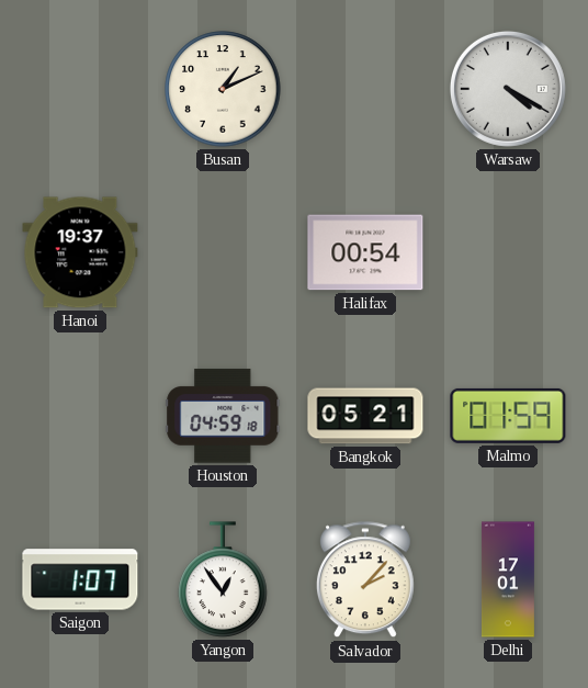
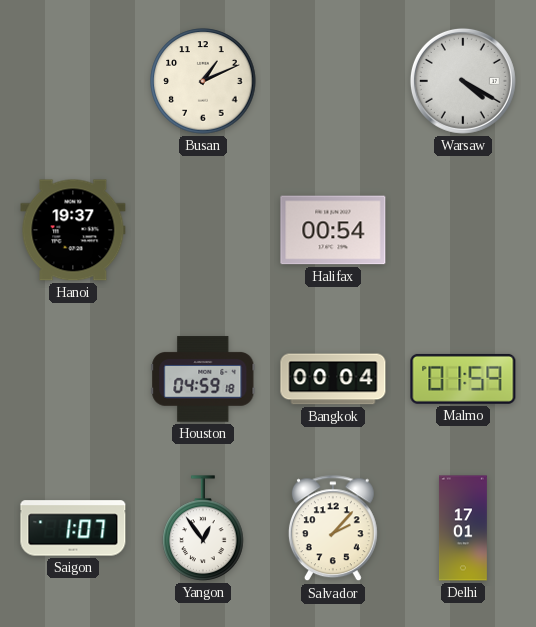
Bangkok: 05:21 -> 00:04
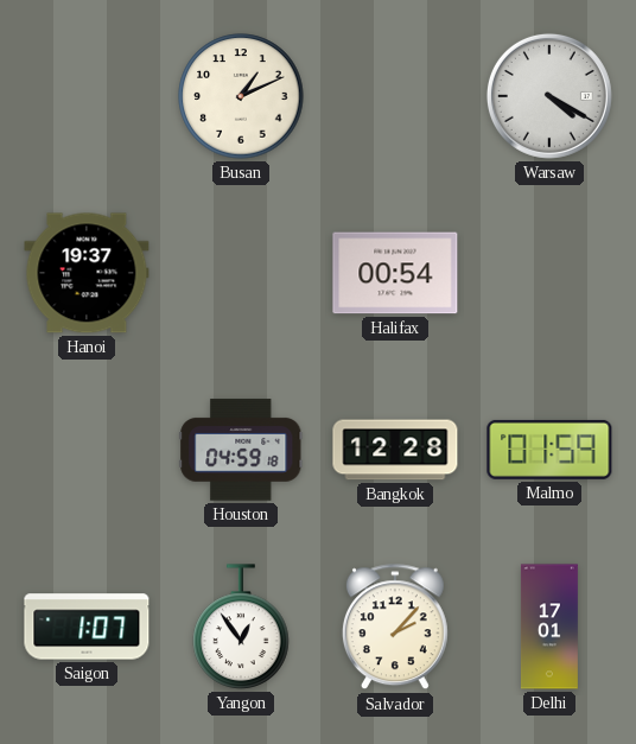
Bangkok: 00:04 -> 12:28
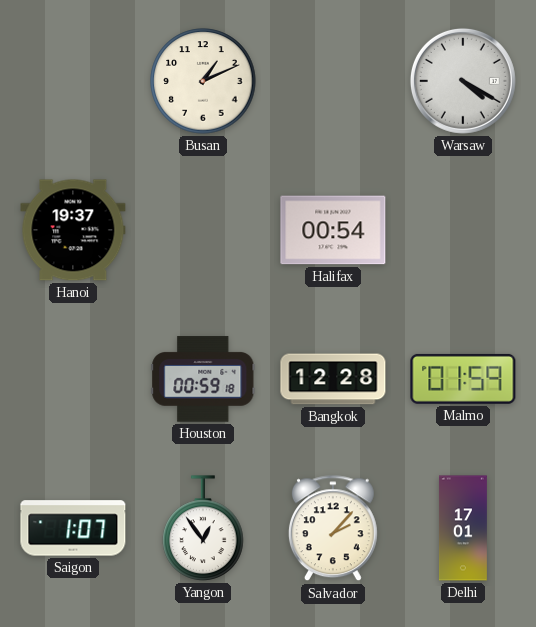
Houston: 04:59 -> 00:59
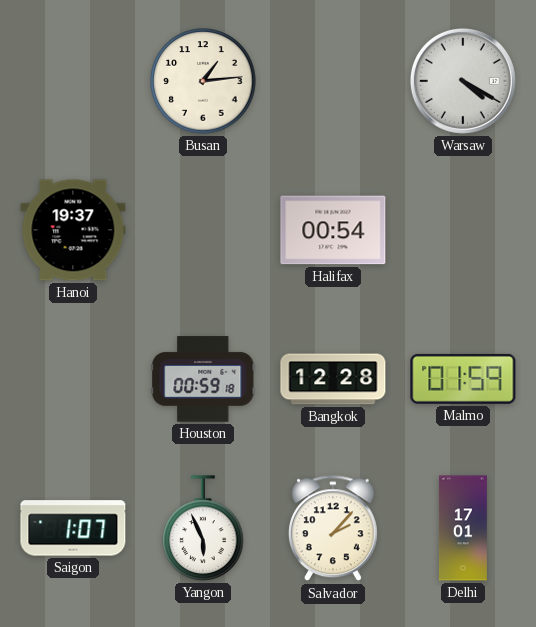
Busan: 1:11 -> 1:14
Yangon: 12:54 -> 5:56
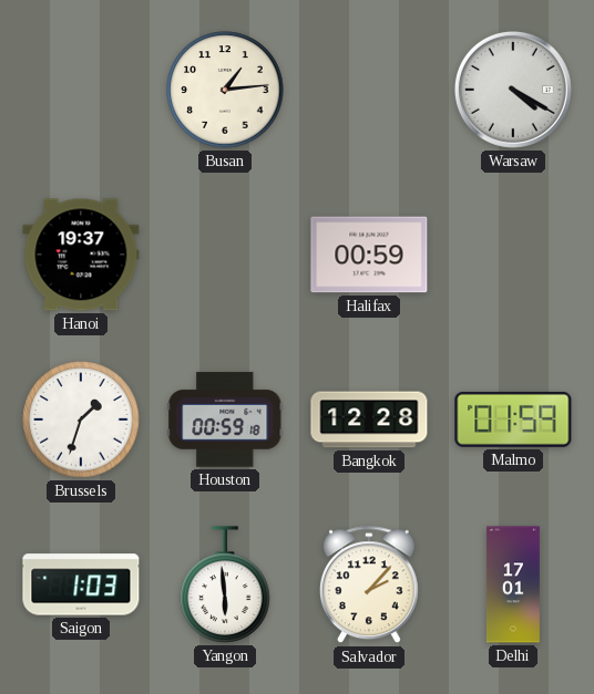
Halifax: 00:54 -> 00:59
Brussels: none -> 1:33
Saigon: 1:07 -> 1:03
Yangon: 5:56 -> 5:59
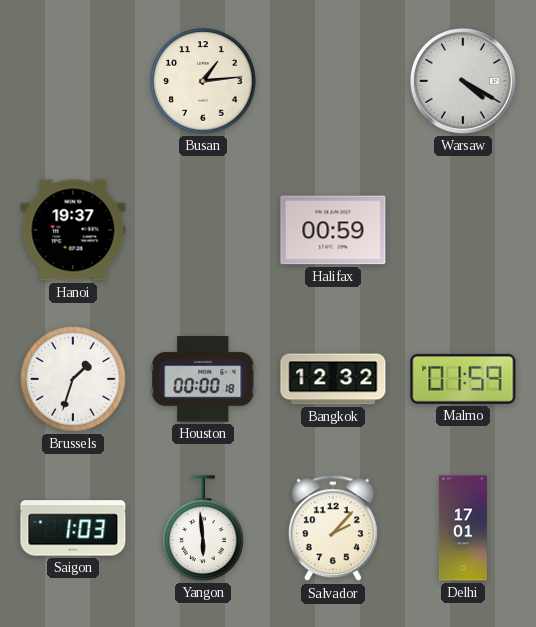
Houston: 00:59 -> 00:00
Bangkok: 12:28 -> 12:32
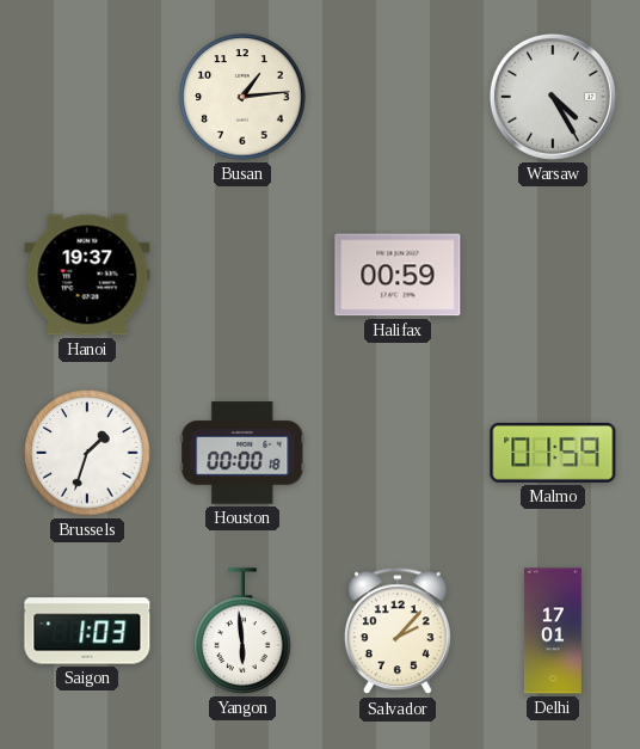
Warsaw: 4:20 -> 4:25
Bangkok: 12:32 -> none
